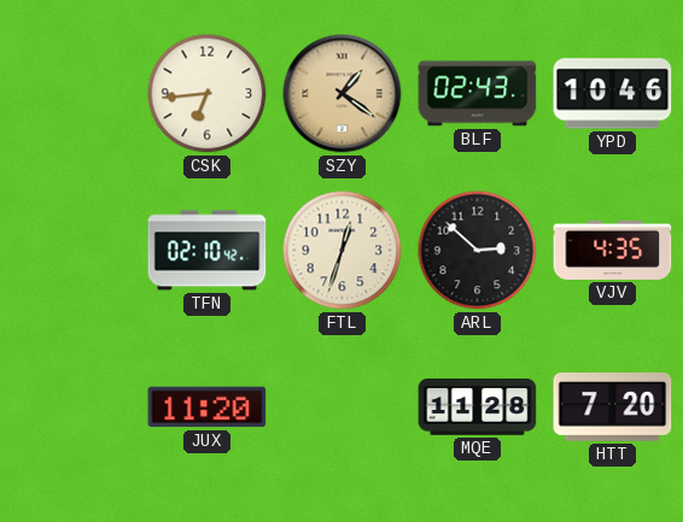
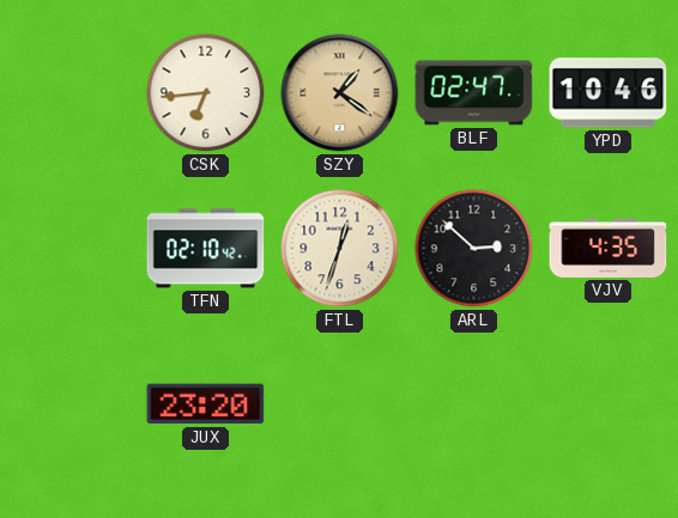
BLF: 02:43 -> 02:47
JUX: 11:20 -> 23:20
MQE: 11:28 -> none
HTT: 7:20 -> none
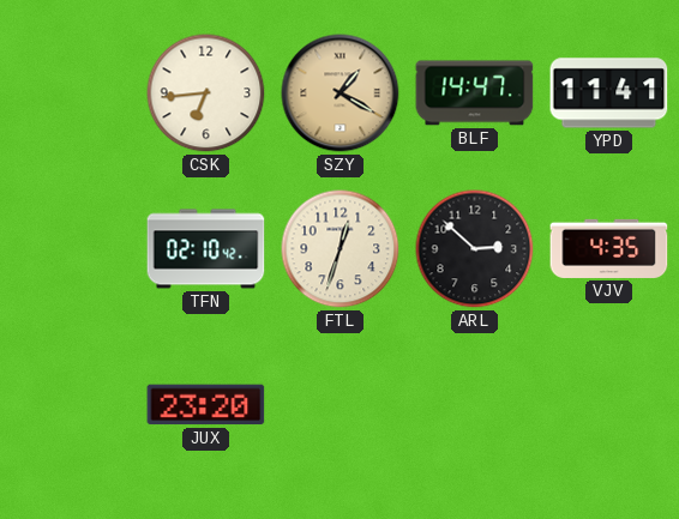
SZY: 1:21 -> 1:20
BLF: 02:47 -> 14:47
YPD: 10:46 -> 11:41
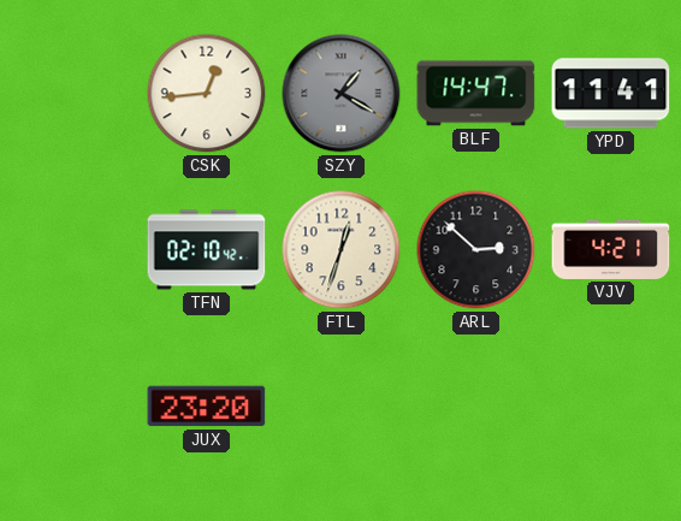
CSK: 6:44 -> 12:44
SZY dial: champagne -> grey
VJV: 4:35 -> 4:21
